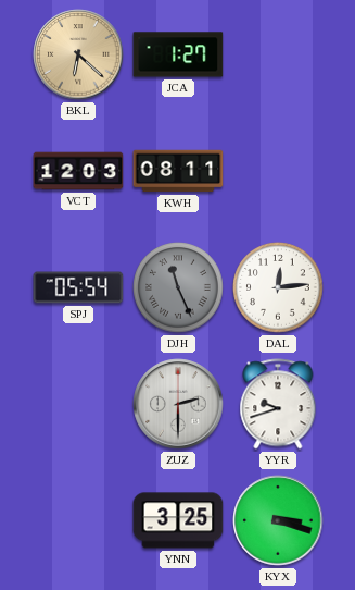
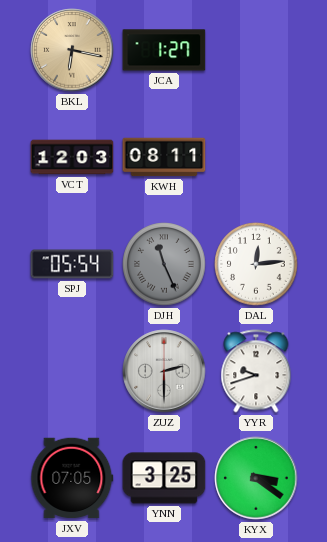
BKL: 6:22 -> 6:17
JXV: none -> 07:05
KYX: 3:18 -> 3:21
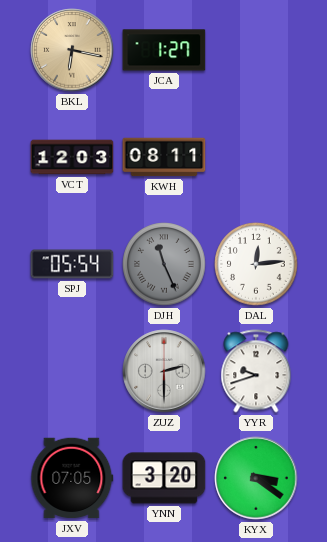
YNN: 3:25 -> 3:20
